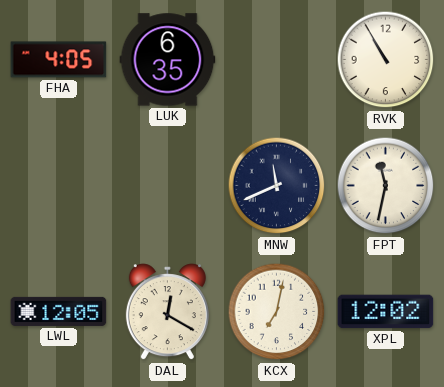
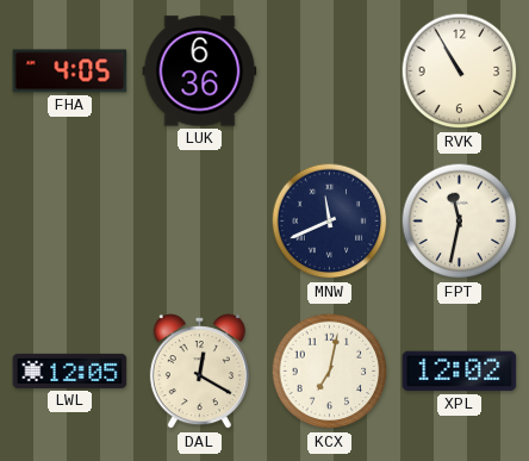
LUK: 6:35 -> 6:36
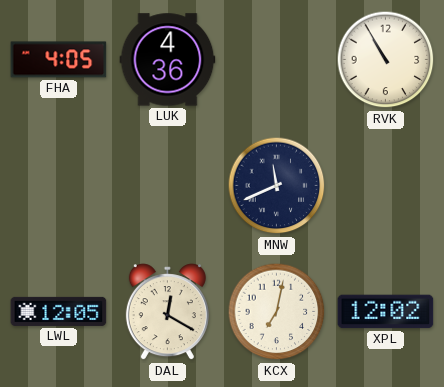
LUK: 6:36 -> 4:36
FPT: 11:32 -> none
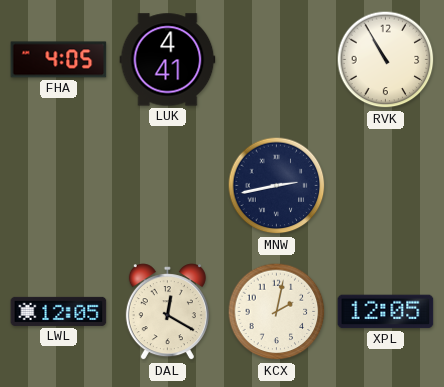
LUK: 4:36 -> 4:41
MNW: 11:41 -> 2:43
KCX: 7:02 -> 2:02
XPL: 12:02 -> 12:05
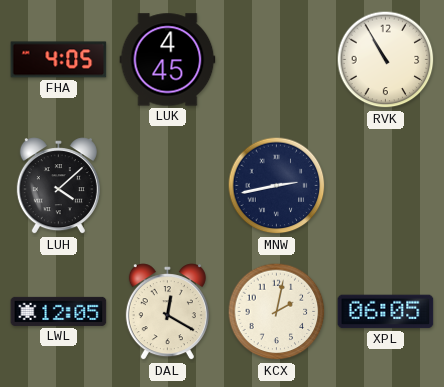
LUK: 4:41 -> 4:45
LUH: none -> 4:08
XPL: 12:05 -> 06:05
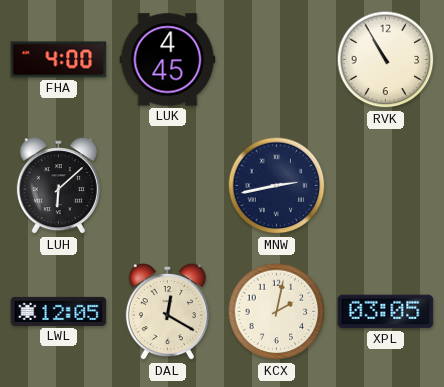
FHA: 4:05 -> 4:00
LUH: 4:08 -> 6:08
XPL: 06:05 -> 03:05
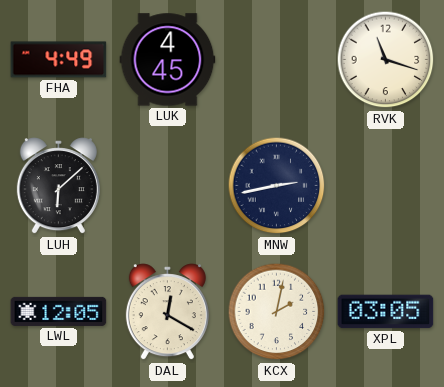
FHA: 4:00 -> 4:49
RVK: 10:55 -> 11:18
